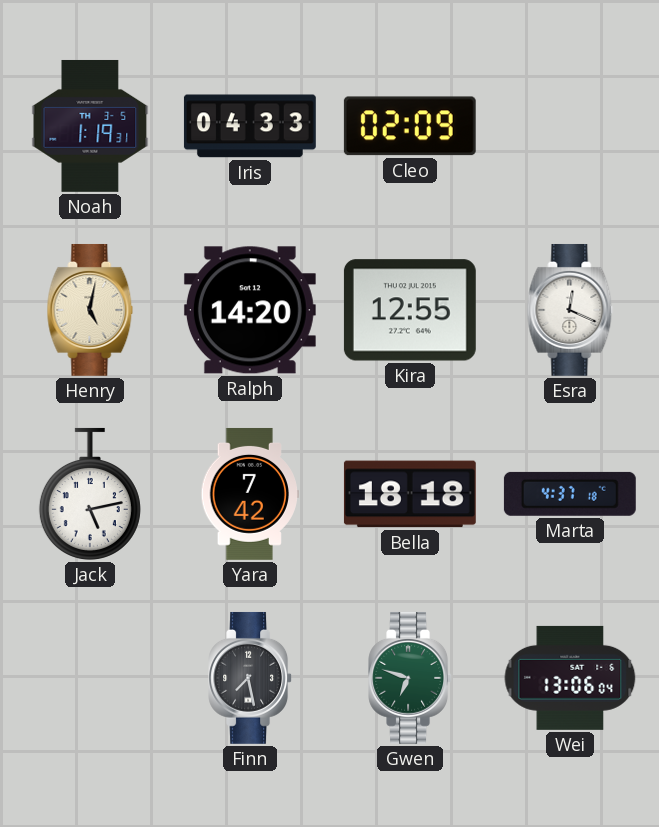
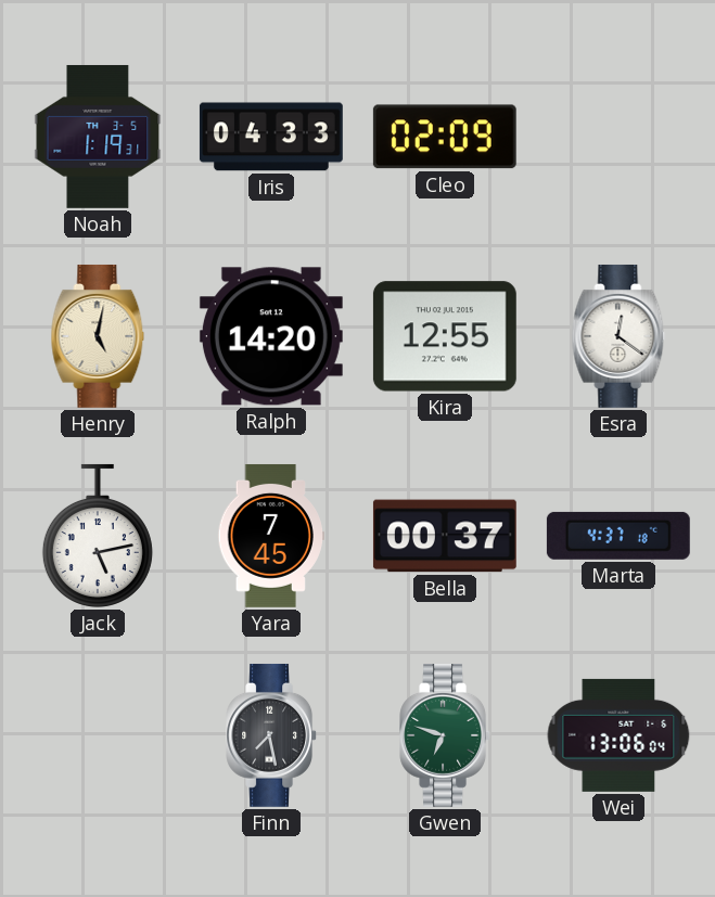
Esra: 12:19 -> 12:21
Yara: 7:42 -> 7:45
Bella: 18:18 -> 00:37
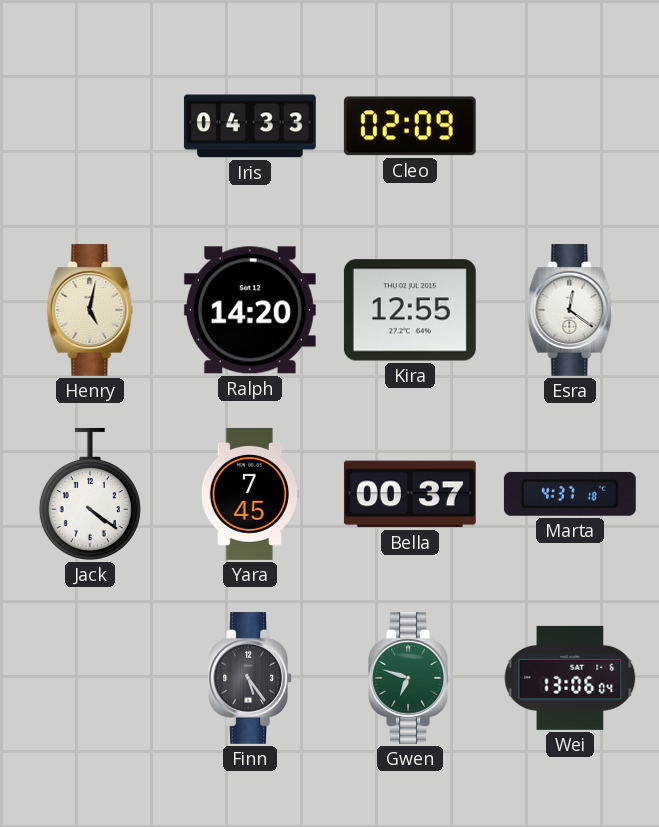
Noah: 1:19 -> none
Jack: 5:13 -> 4:21
Finn: 7:28 -> 5:24
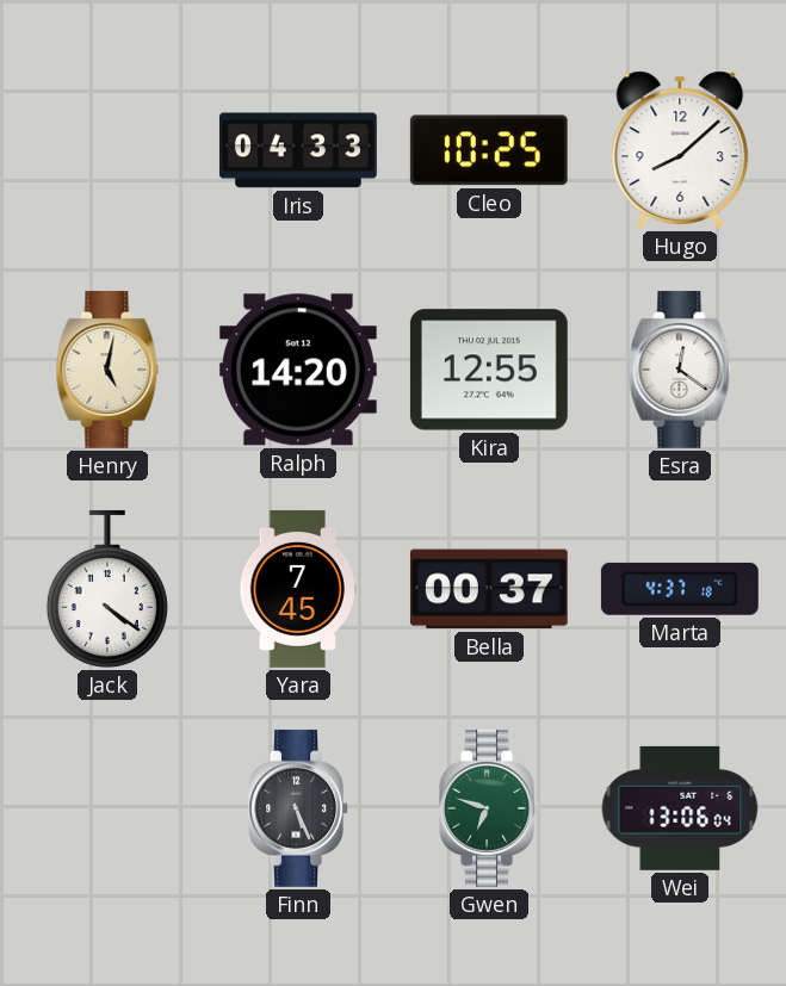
Cleo: 02:09 -> 10:25
Hugo: none -> 8:08
Finn: 5:24 -> 5:26
